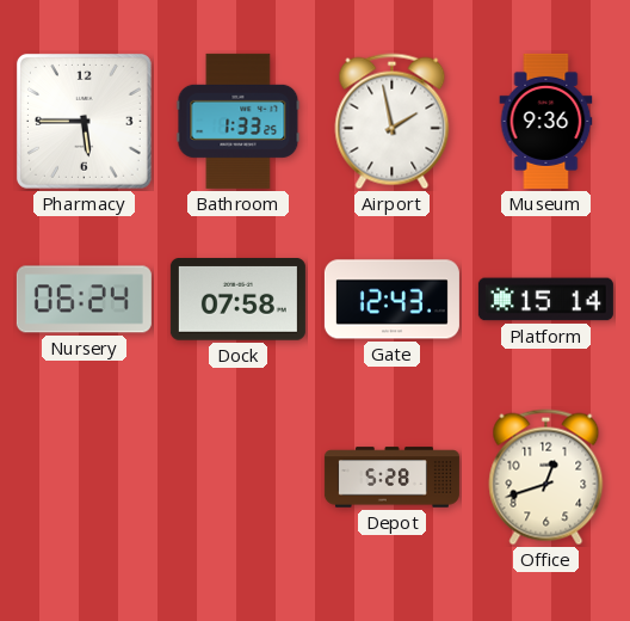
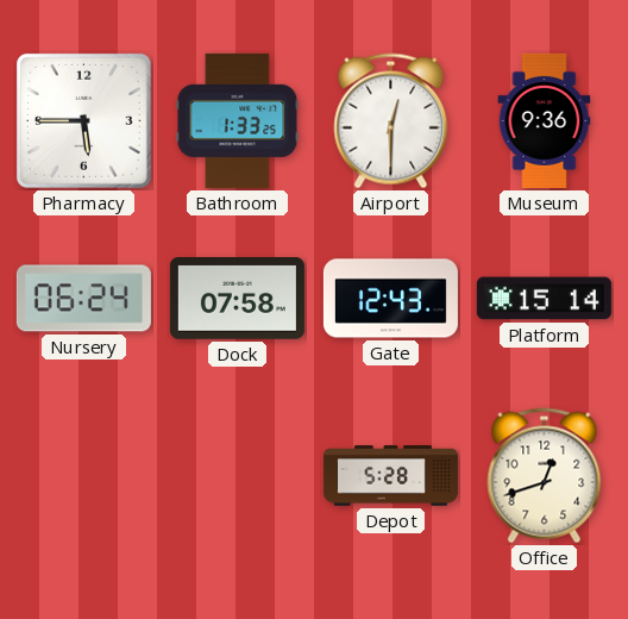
Airport: 1:58 -> 12:30
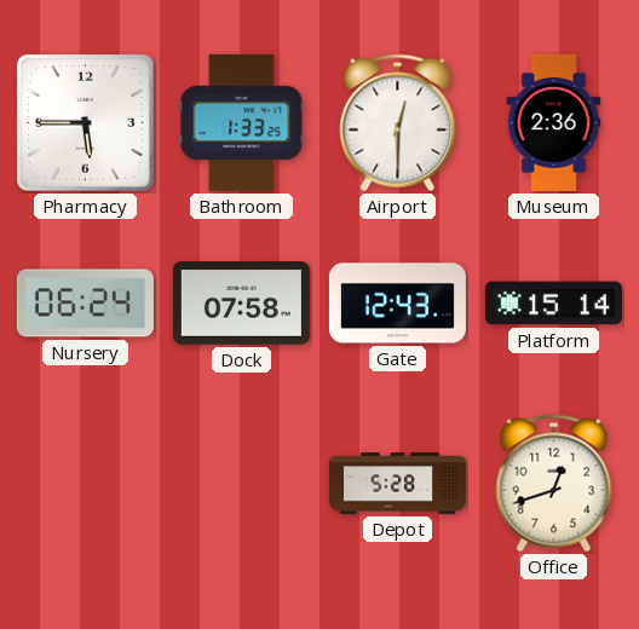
Museum: 9:36 -> 2:36
